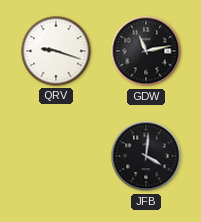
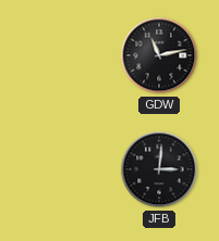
QRV: 9:18 -> none
JFB: 4:01 -> 3:01
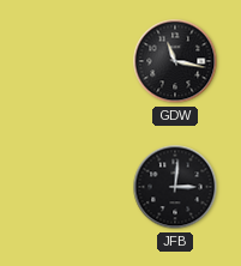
GDW: 11:13 -> 11:17
